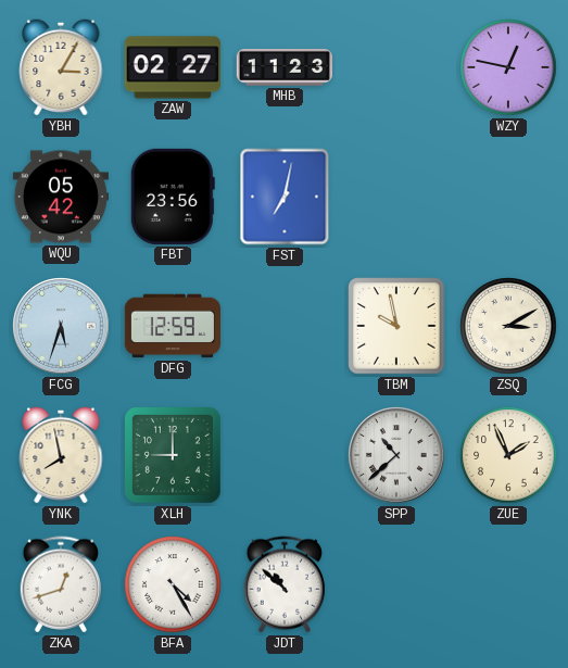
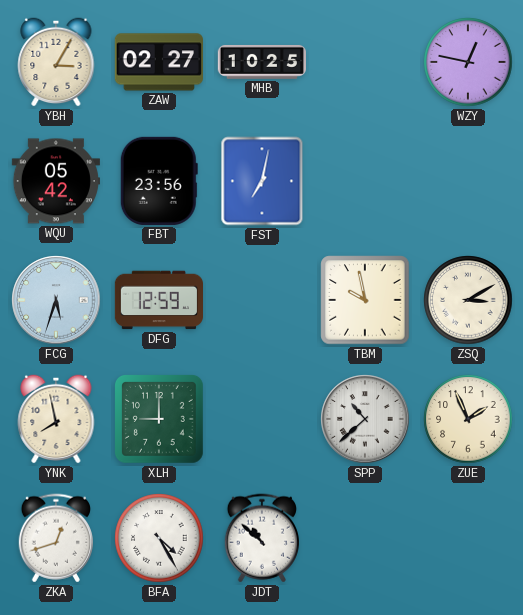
MHB: 11:23 -> 10:25
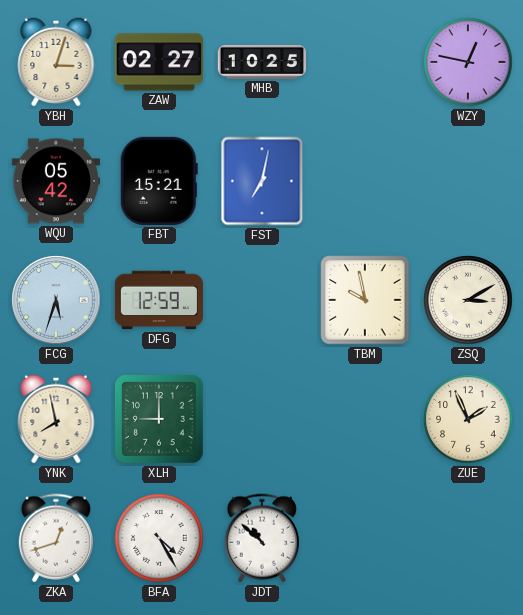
YBH: 3:05 -> 3:03
FBT: 23:56 -> 15:21
SPP: 10:38 -> none
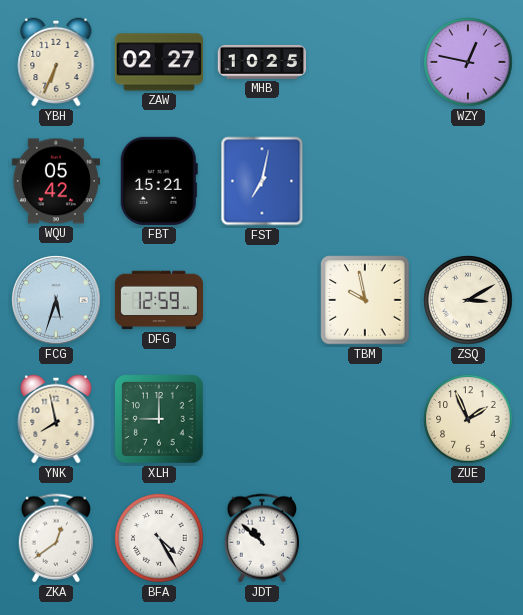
YBH: 3:03 -> 6:34
ZKA: 12:42 -> 12:39
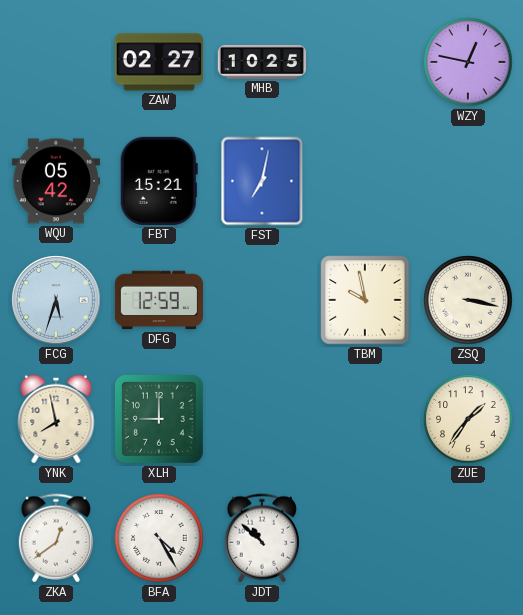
YBH: 6:34 -> none
ZSQ: 3:10 -> 3:17
ZUE: 1:56 -> 1:36
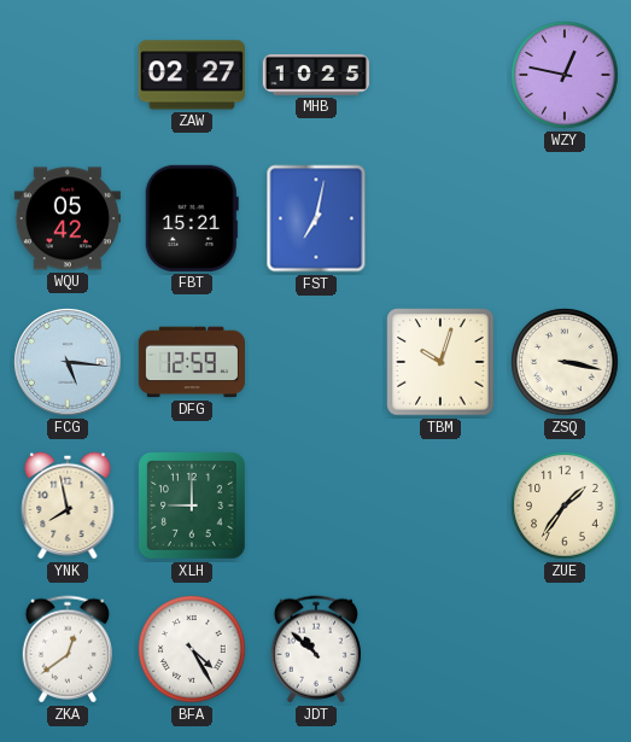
FCG: 5:33 -> 5:16
TBM: 9:58 -> 10:03
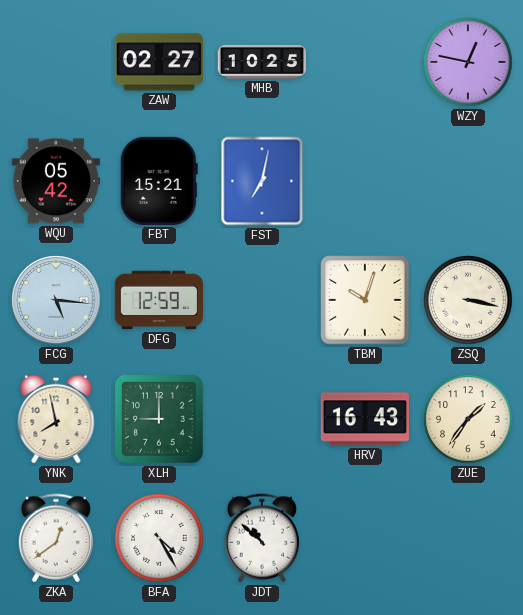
HRV: none -> 16:43
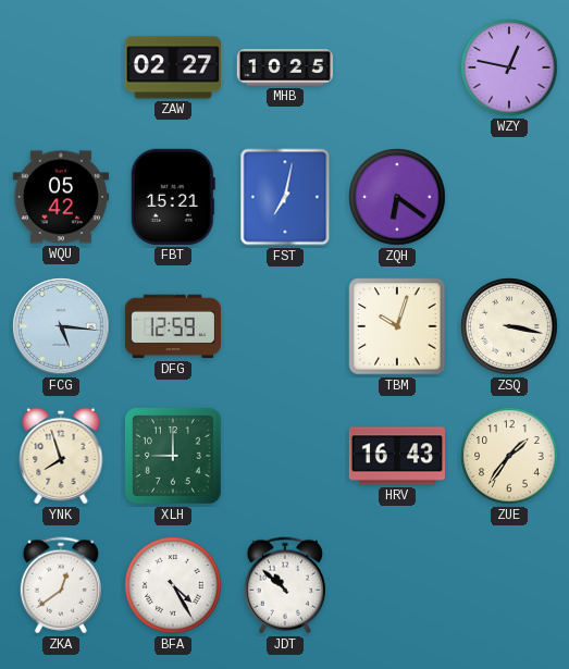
ZQH: none -> 6:21
YNK: 7:58 -> 7:57
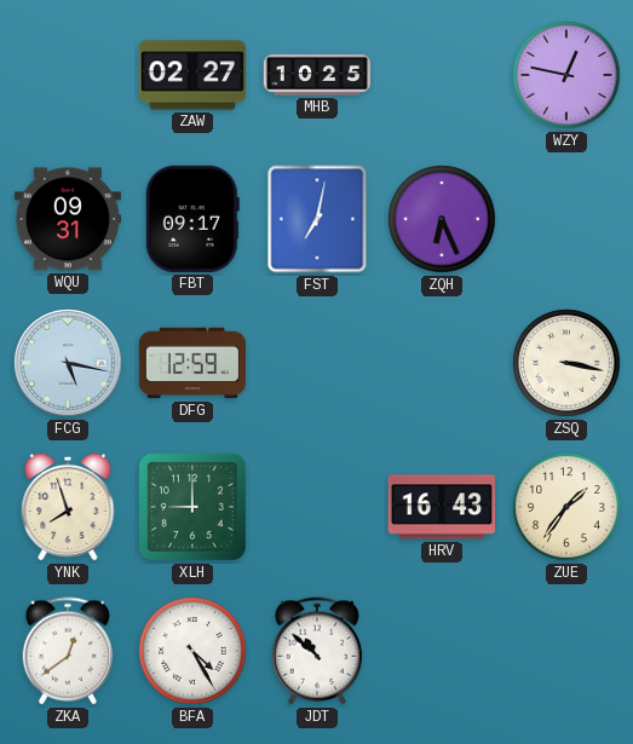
WQU: 05:42 -> 09:31
FBT: 15:21 -> 09:17
ZQH: 6:21 -> 6:26
FCG: 5:16 -> 5:17
TBM: 10:03 -> none
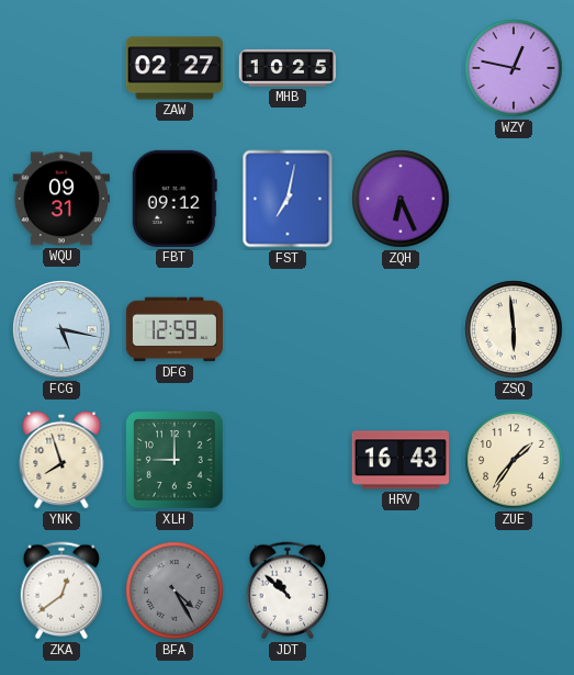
FBT: 09:17 -> 09:12
ZSQ: 3:17 -> 5:59
BFA dial: white -> grey
